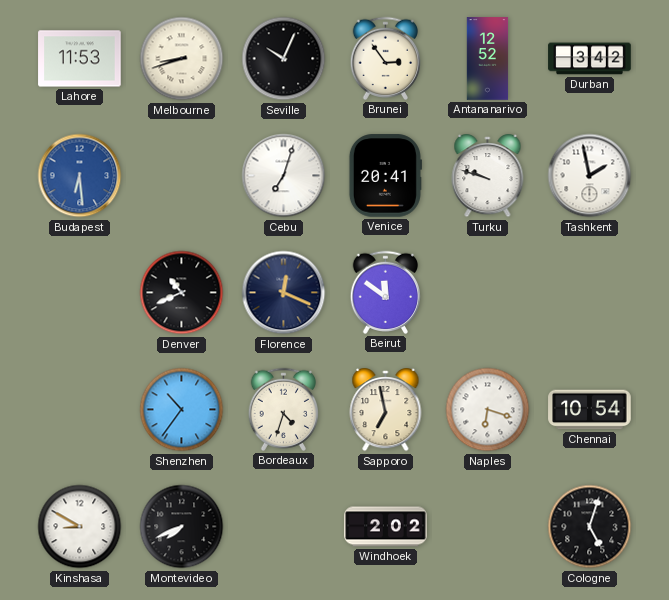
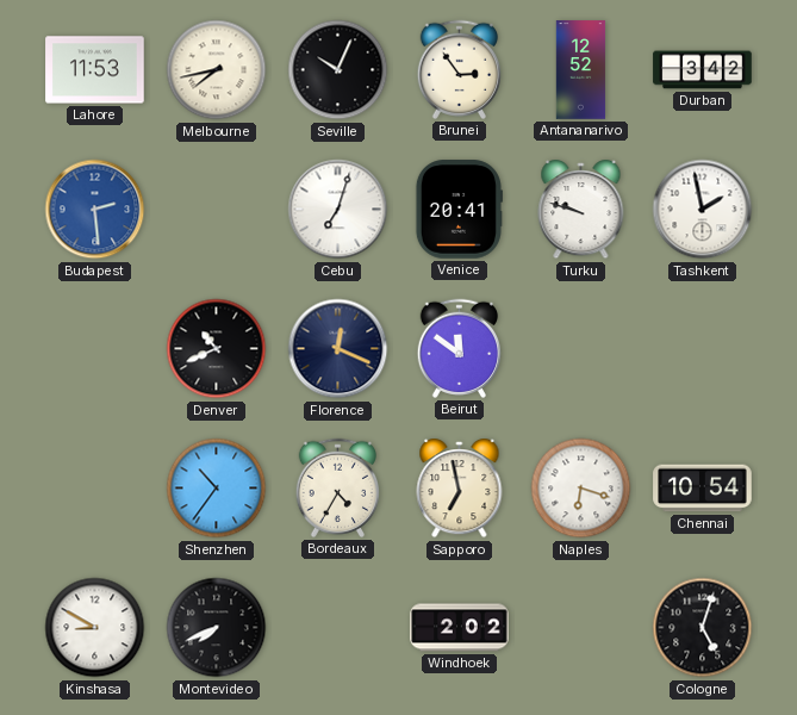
Melbourne: 8:42 -> 7:43
Budapest: 6:29 -> 2:29
Bordeaux: 4:33 -> 4:35
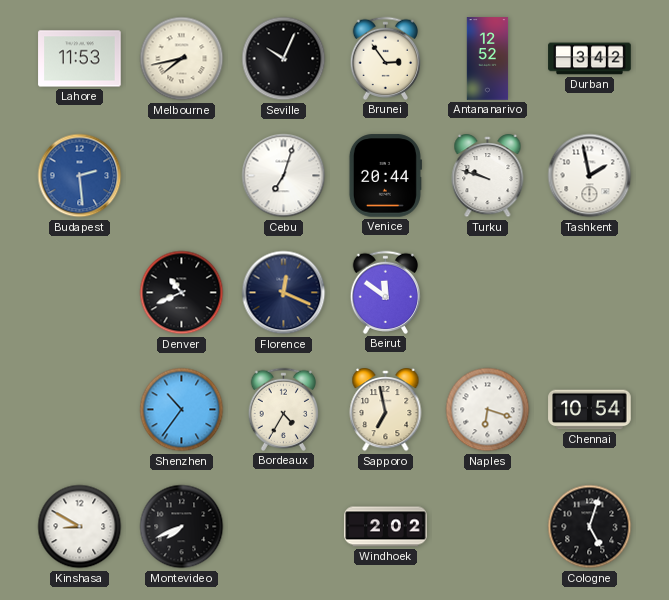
Venice: 20:41 -> 20:44
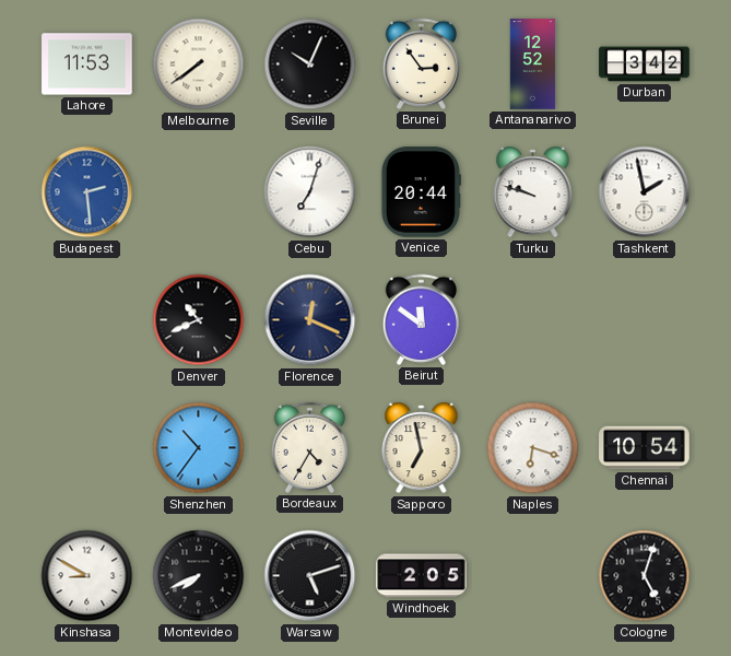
Melbourne: 7:43 -> 7:39
Warsaw: none -> 5:12
Windhoek: 2:02 -> 2:05
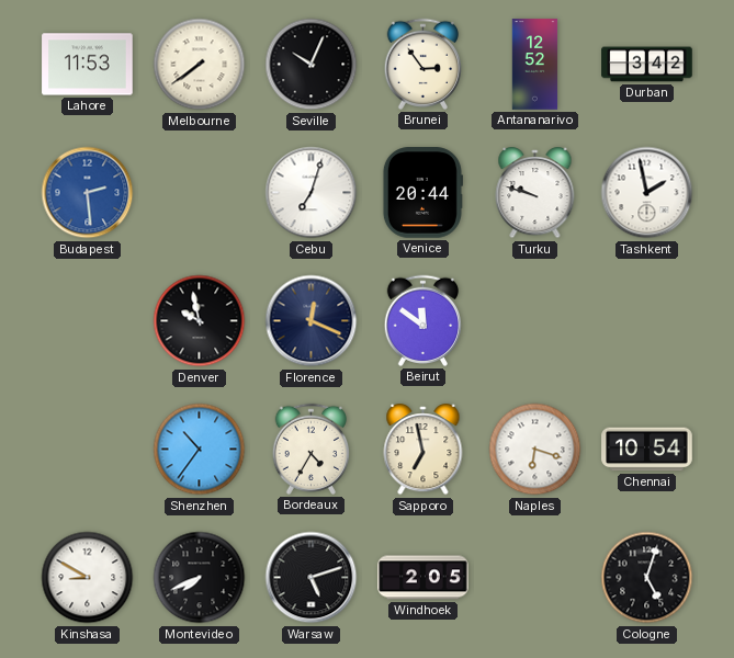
Denver: 10:41 -> 9:58
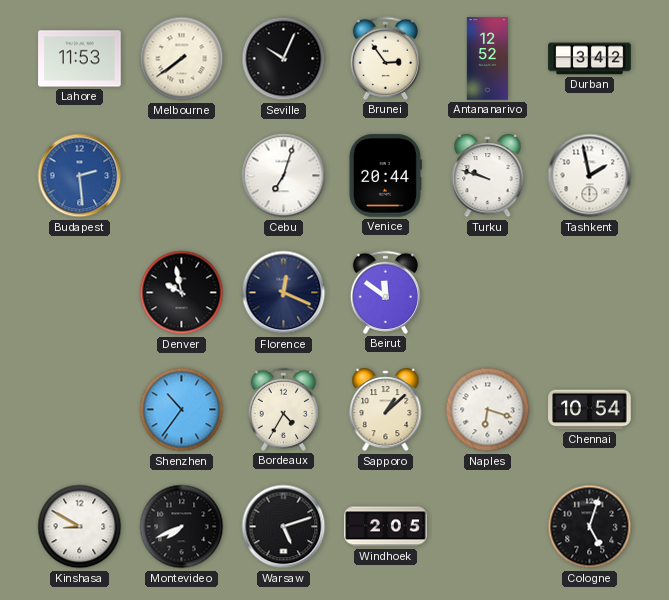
Sapporo: 6:58 -> 1:08
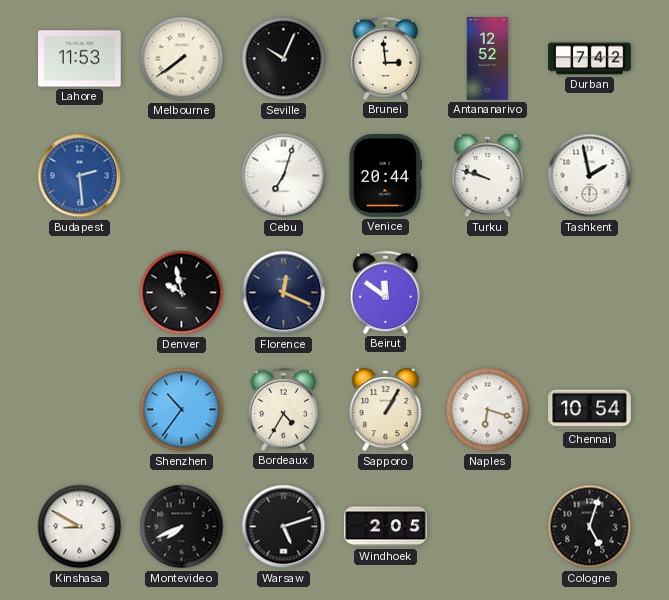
Brunei: 2:54 -> 2:59
Durban: 3:42 -> 7:42
Sapporo: 1:08 -> 1:05
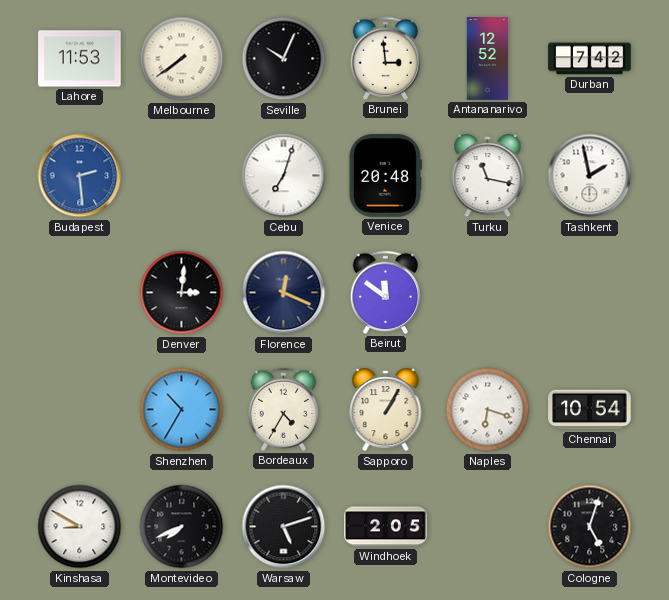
Venice: 20:44 -> 20:48
Turku: 9:48 -> 11:17
Denver: 9:58 -> 3:01
Shenzhen: 10:36 -> 10:35
